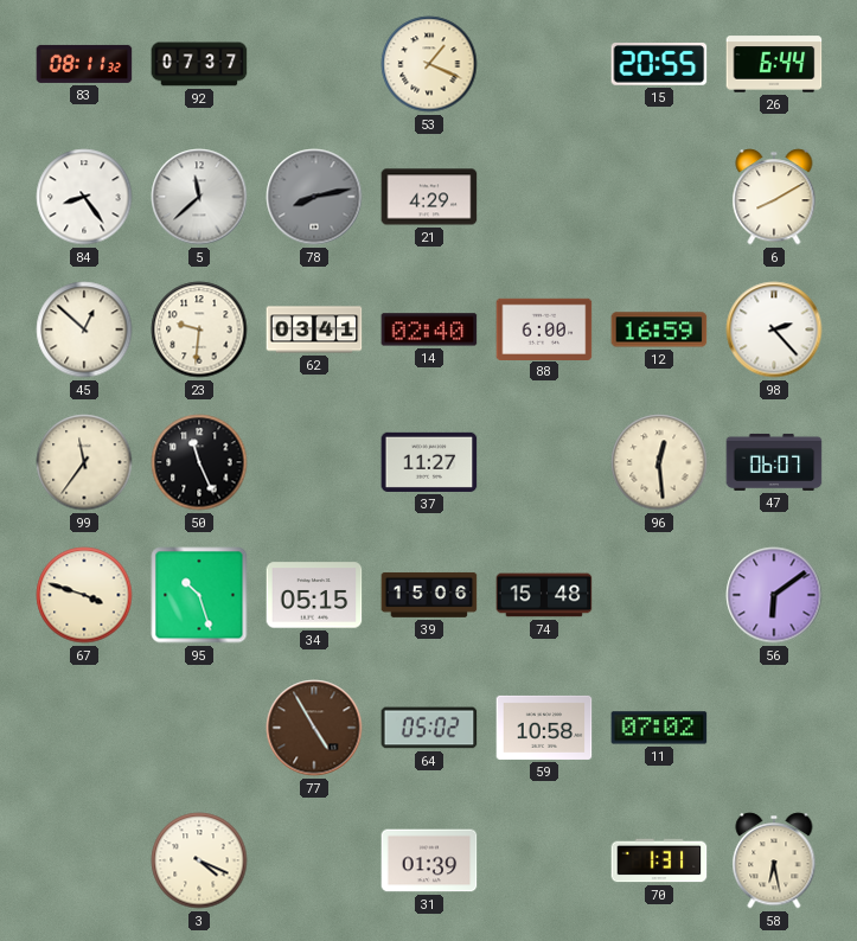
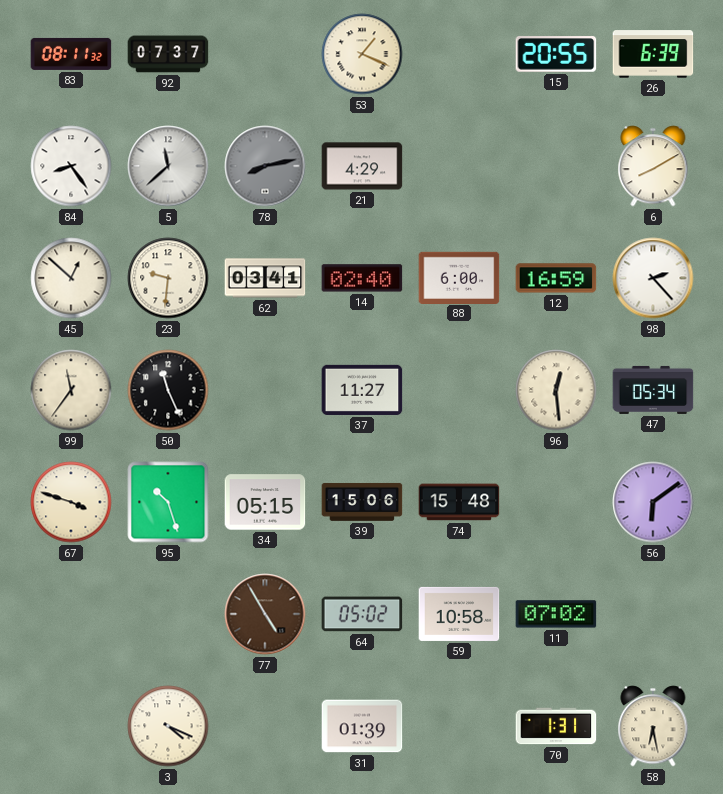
26: 6:44 -> 6:39
47: 06:07 -> 05:34
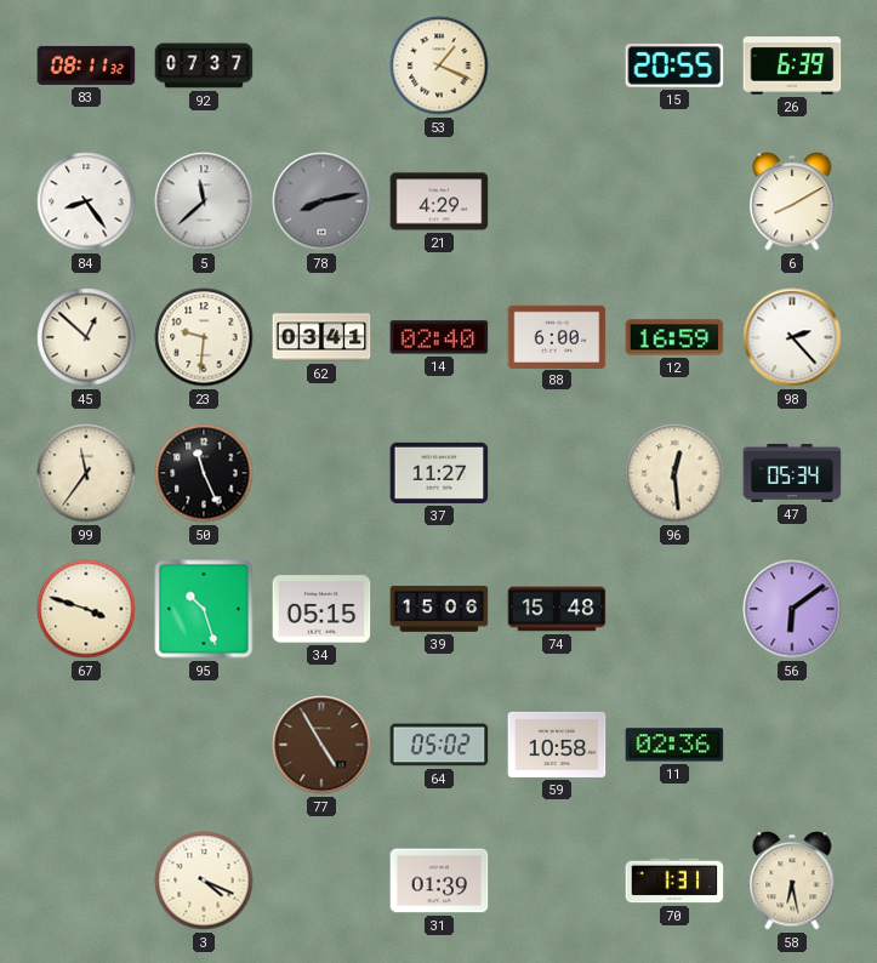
11: 07:02 -> 02:36
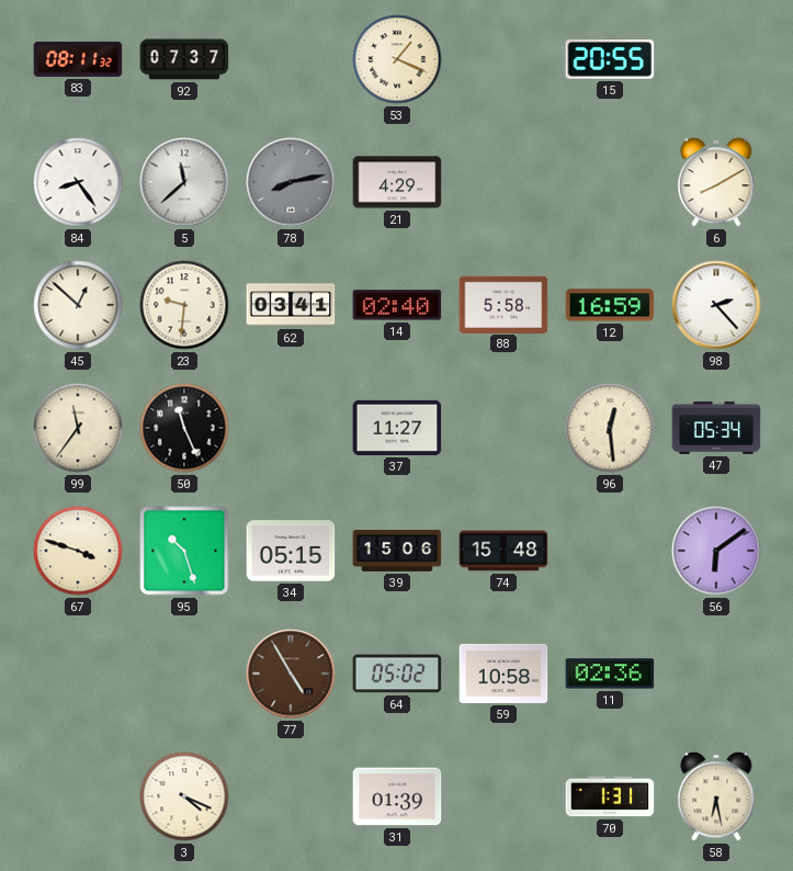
26: 6:39 -> none
88: 6:00 -> 5:58
